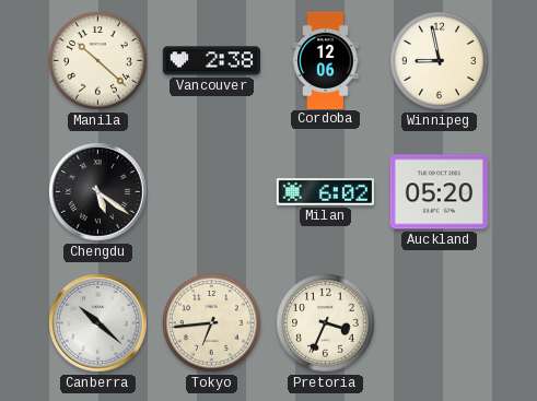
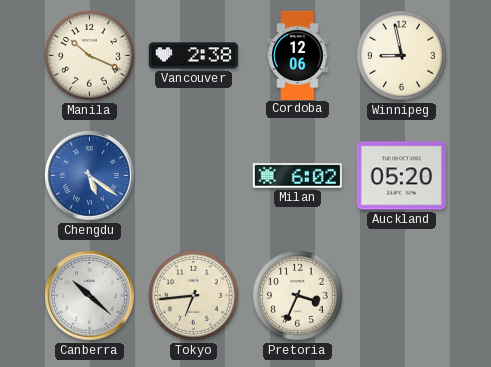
Manila: 10:22 -> 10:19
Chengdu dial: black -> blue
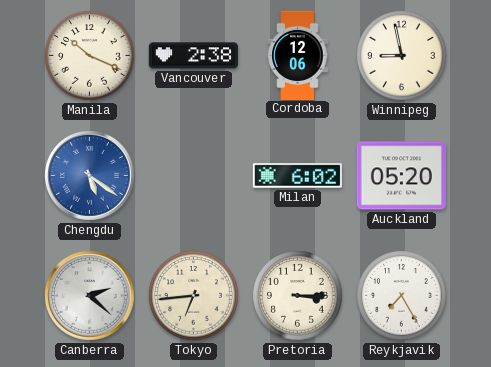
Canberra: 10:22 -> 2:22
Pretoria: 3:34 -> 3:15
Reykjavik: none -> 7:25
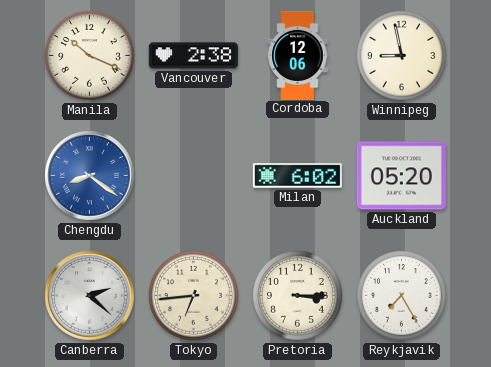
Chengdu: 5:21 -> 8:21
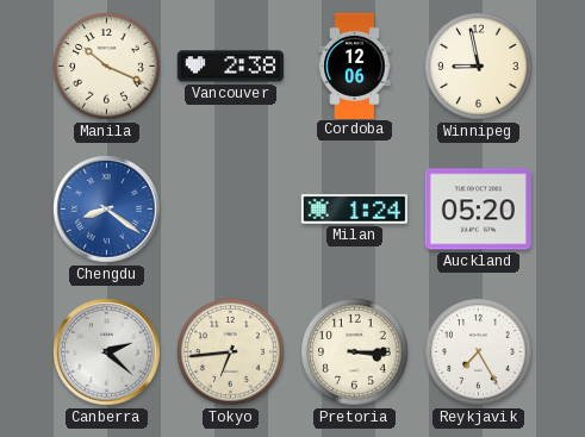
Milan: 6:02 -> 1:24
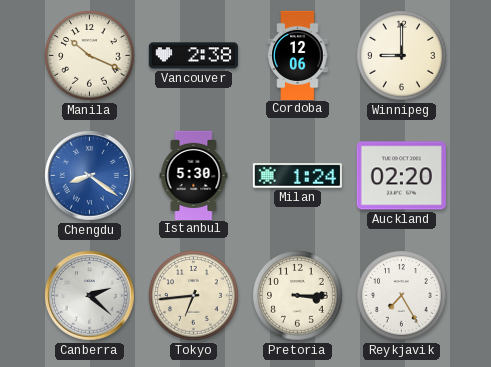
Winnipeg: 8:58 -> 9:00
Istanbul: none -> 5:30
Auckland: 05:20 -> 02:20
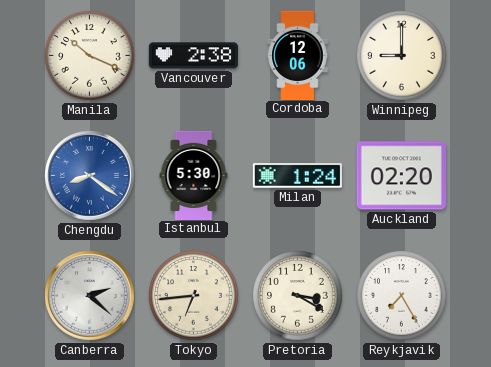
Pretoria: 3:15 -> 3:20
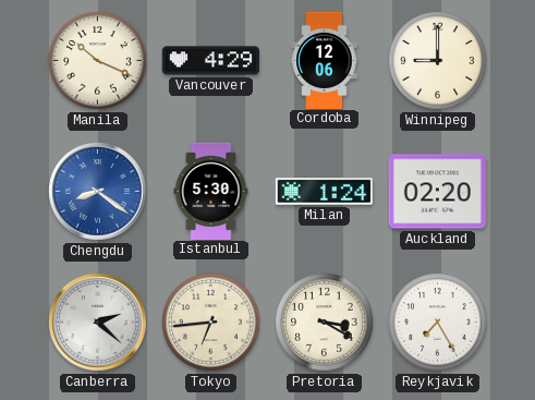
Vancouver: 2:38 -> 4:29
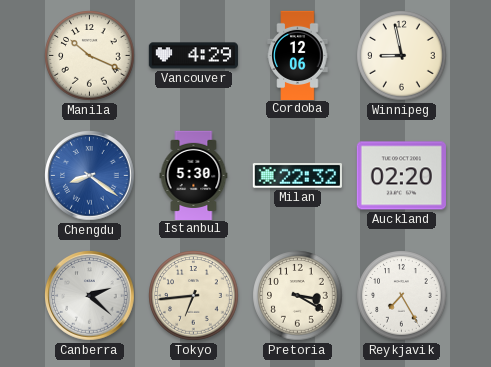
Winnipeg: 9:00 -> 8:58
Milan: 1:24 -> 22:32
